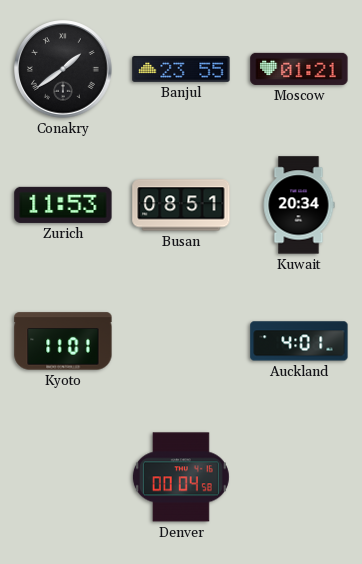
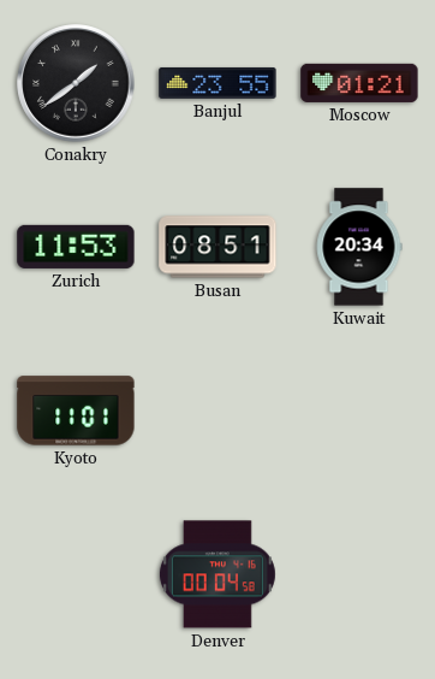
Auckland: 4:01 -> none
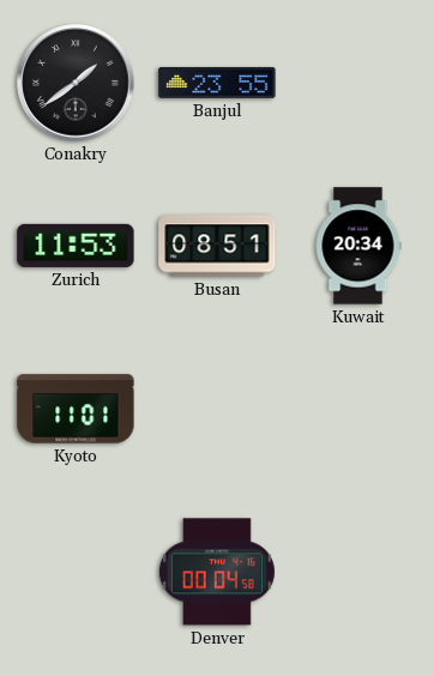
Moscow: 01:21 -> none
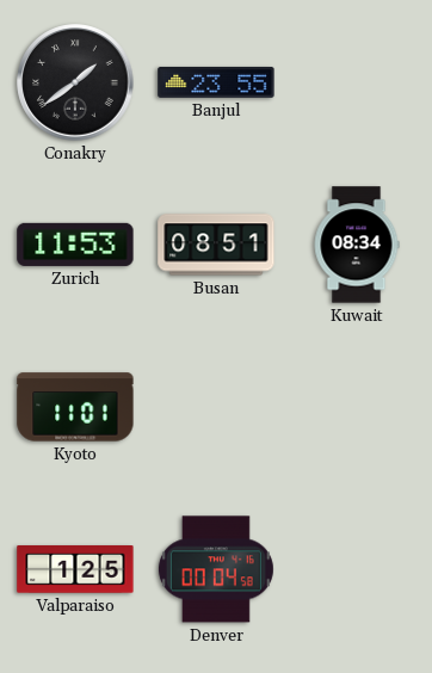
Kuwait: 20:34 -> 08:34
Valparaiso: none -> 1:25
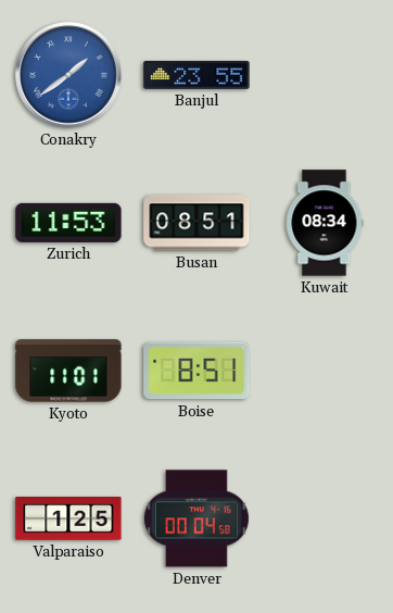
Conakry dial: black -> blue
Boise: none -> 8:51
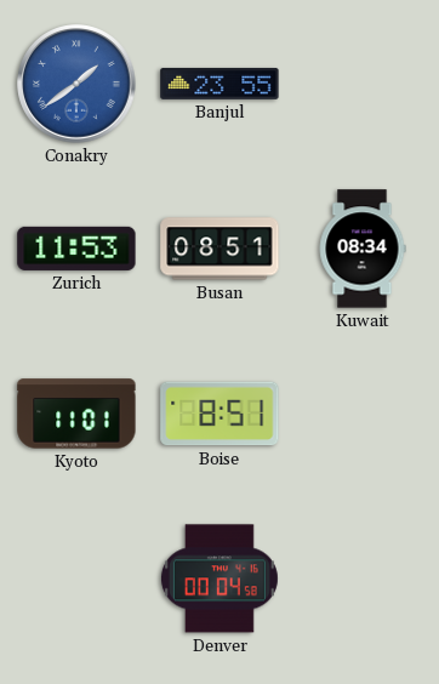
Valparaiso: 1:25 -> none
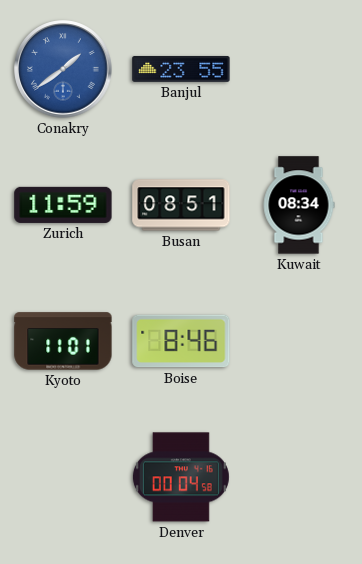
Zurich: 11:53 -> 11:59
Boise: 8:51 -> 8:46
